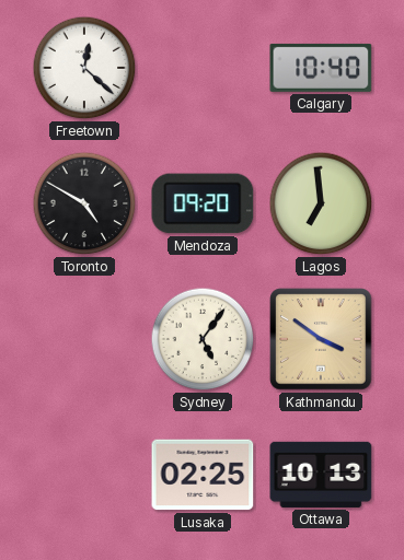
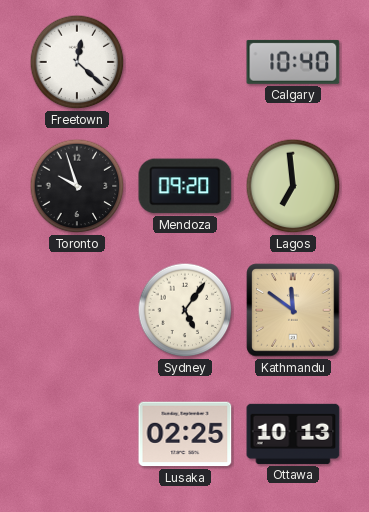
Toronto: 4:50 -> 9:57
Kathmandu: 3:51 -> 11:51
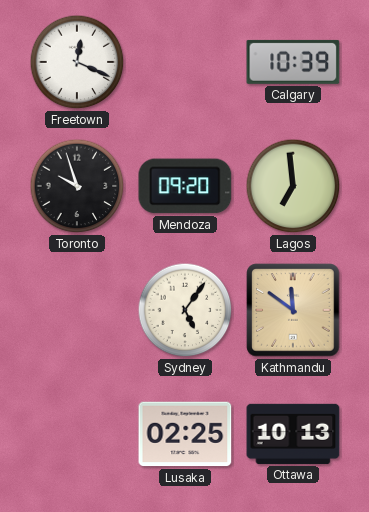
Freetown: 12:22 -> 12:19
Calgary: 10:40 -> 10:39
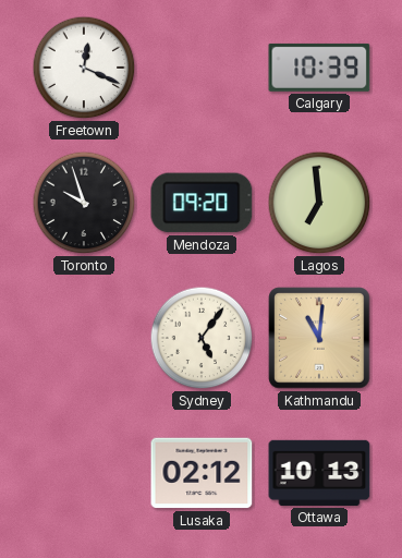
Kathmandu: 11:51 -> 11:01
Lusaka: 02:25 -> 02:12
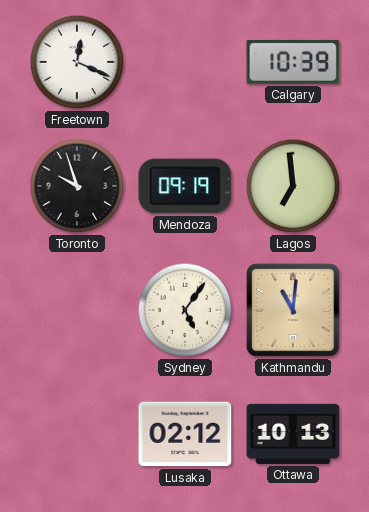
Mendoza: 09:20 -> 09:19
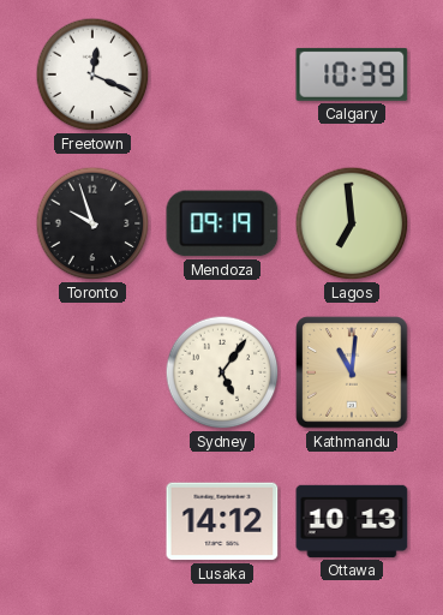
Lusaka: 02:12 -> 14:12
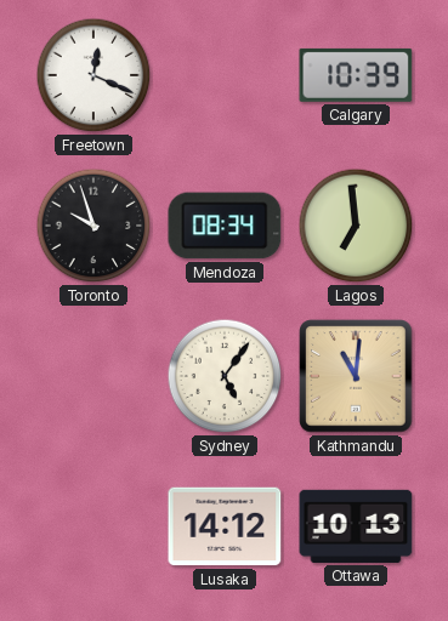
Mendoza: 09:19 -> 08:34
